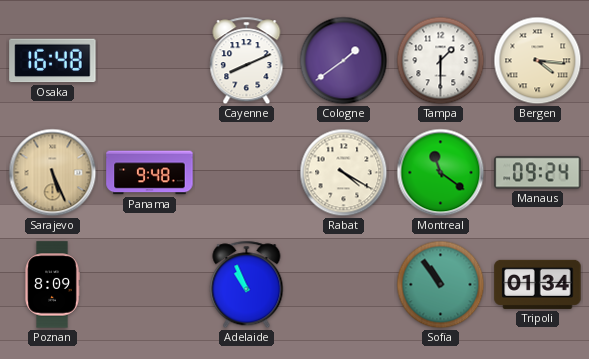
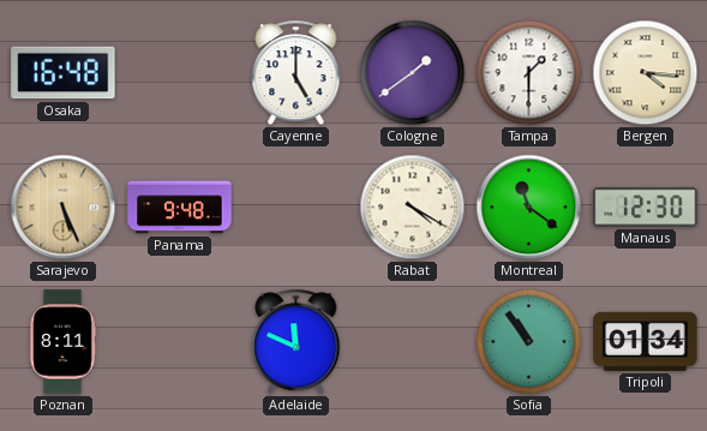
Cayenne: 8:11 -> 5:00
Manaus: 09:24 -> 12:30
Poznan: 8:09 -> 8:11
Adelaide: 10:56 -> 11:49
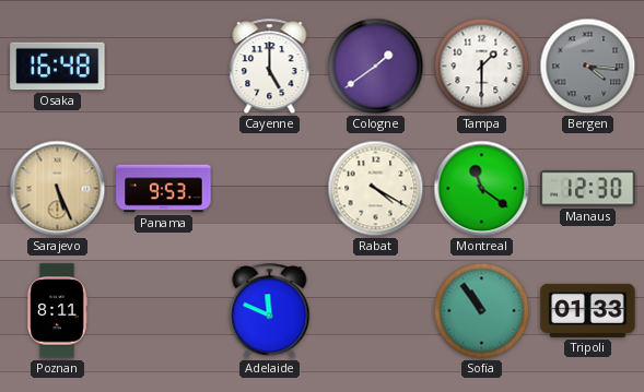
Bergen dial: cream -> grey
Panama: 9:48 -> 9:53
Tripoli: 01:34 -> 01:33
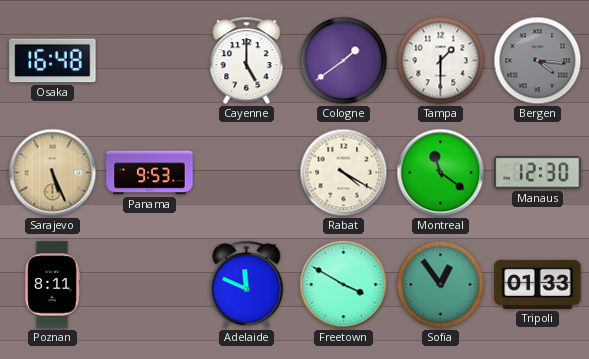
Freetown: none -> 3:50
Sofia: 10:54 -> 12:54
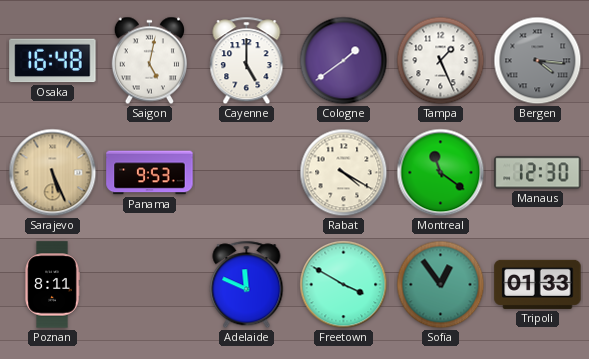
Saigon: none -> 5:02
Tampa: 1:30 -> 1:26
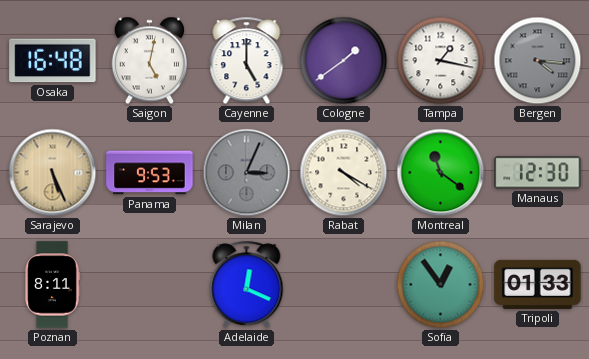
Tampa: 1:26 -> 1:17
Milan: none -> 3:04
Adelaide: 11:49 -> 12:19
Freetown: 3:50 -> none
